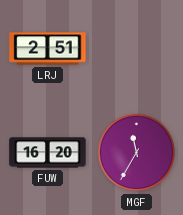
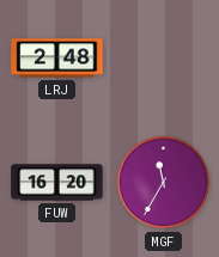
LRJ: 2:51 -> 2:48
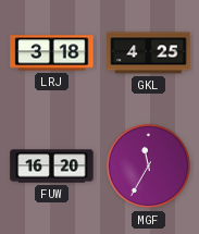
LRJ: 2:48 -> 3:18
GKL: none -> 4:25
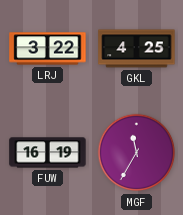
LRJ: 3:18 -> 3:22
FUW: 16:20 -> 16:19
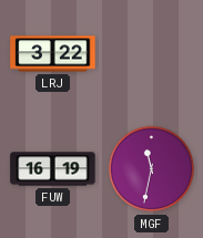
GKL: 4:25 -> none
MGF: 11:35 -> 11:32
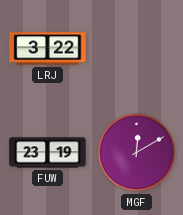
FUW: 16:19 -> 23:19
MGF: 11:32 -> 12:10
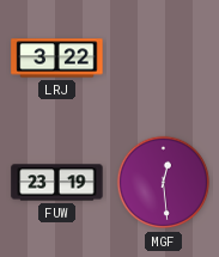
MGF: 12:10 -> 12:29
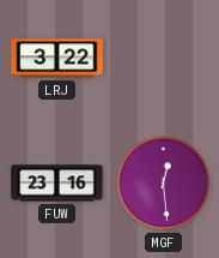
FUW: 23:19 -> 23:16
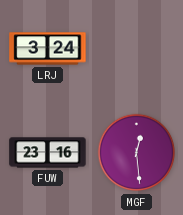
LRJ: 3:22 -> 3:24
